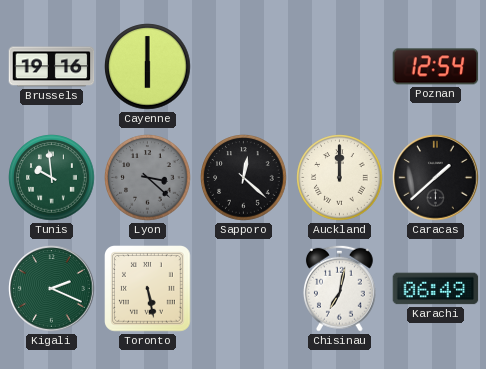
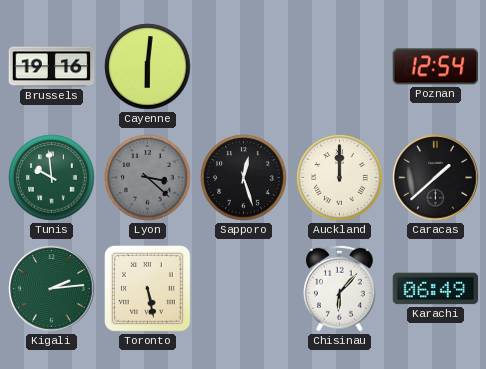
Cayenne: 6:00 -> 6:01
Sapporo: 12:22 -> 12:27
Kigali: 2:19 -> 2:14
Chisinau: 7:02 -> 6:07
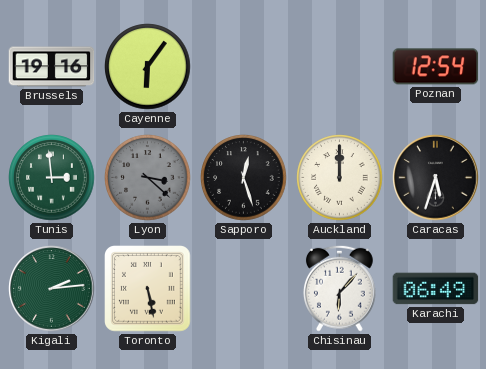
Cayenne: 6:01 -> 6:06
Tunis: 9:59 -> 2:59
Caracas: 1:38 -> 5:33
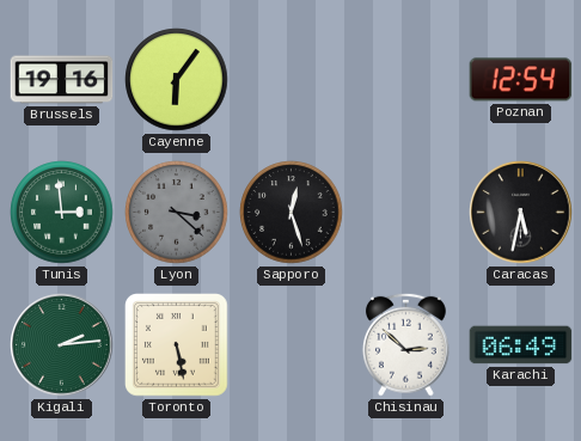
Auckland: 12:00 -> none
Caracas: 5:33 -> 5:32
Chisinau: 6:07 -> 2:52
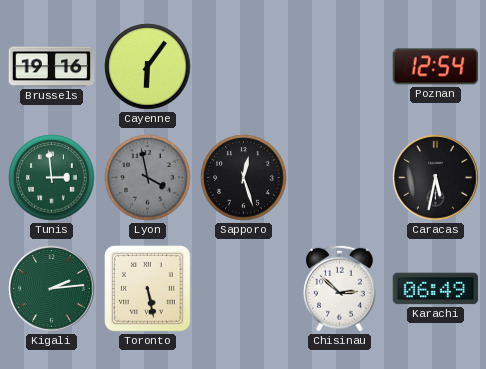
Lyon: 3:22 -> 3:58
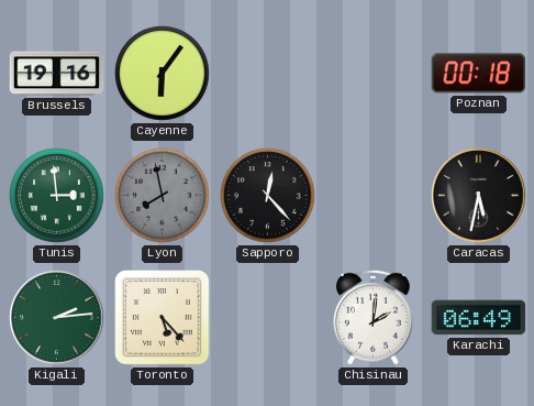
Poznan: 12:54 -> 00:18
Lyon: 3:58 -> 7:58
Sapporo: 12:27 -> 12:23
Toronto: 5:28 -> 5:23
Chisinau: 2:52 -> 2:01
